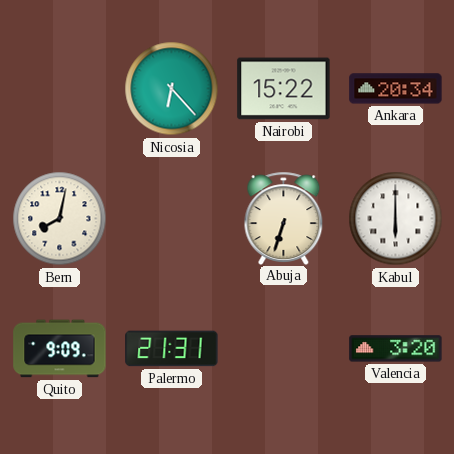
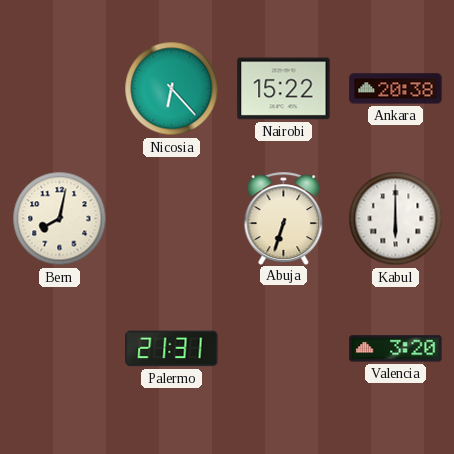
Ankara: 20:34 -> 20:38
Quito: 9:09 -> none
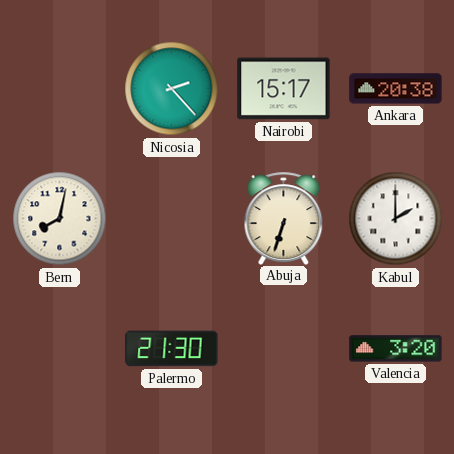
Nicosia: 6:23 -> 2:23
Nairobi: 15:22 -> 15:17
Kabul: 6:00 -> 2:00
Palermo: 21:31 -> 21:30
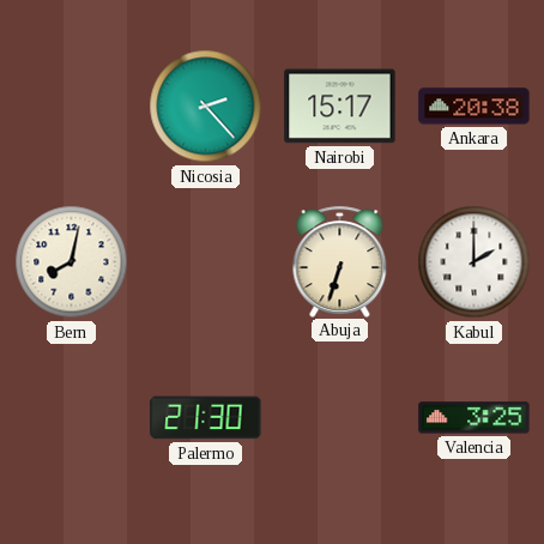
Valencia: 3:20 -> 3:25
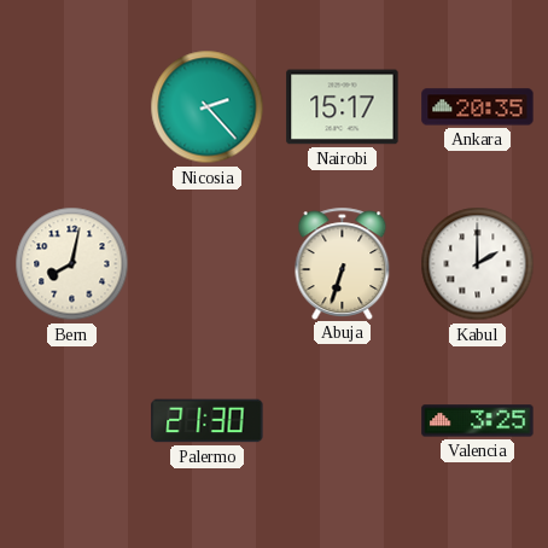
Ankara: 20:38 -> 20:35
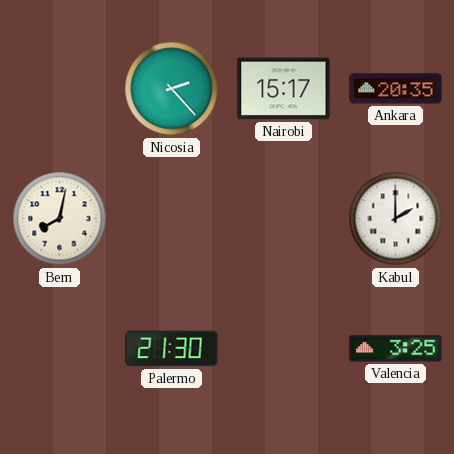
Abuja: 6:33 -> none
